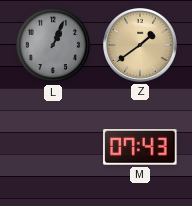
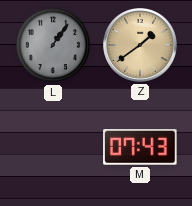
L: 1:04 -> 1:06
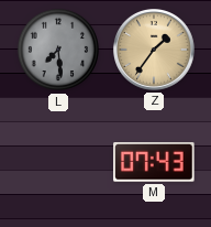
L: 1:06 -> 7:29
Z: 1:39 -> 1:36
